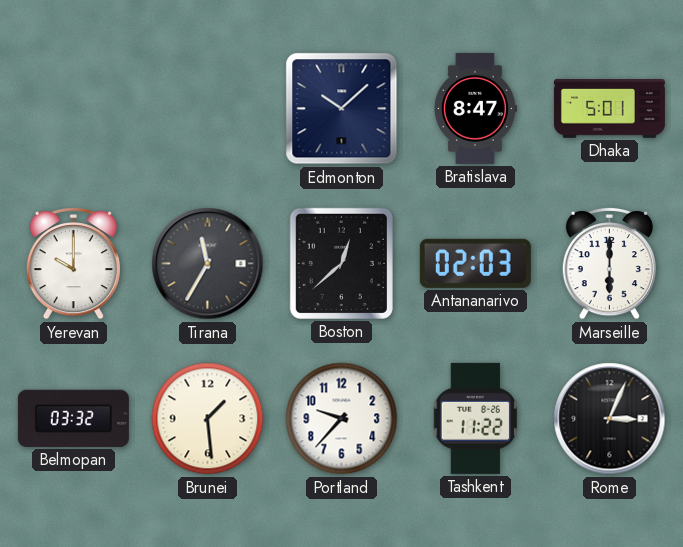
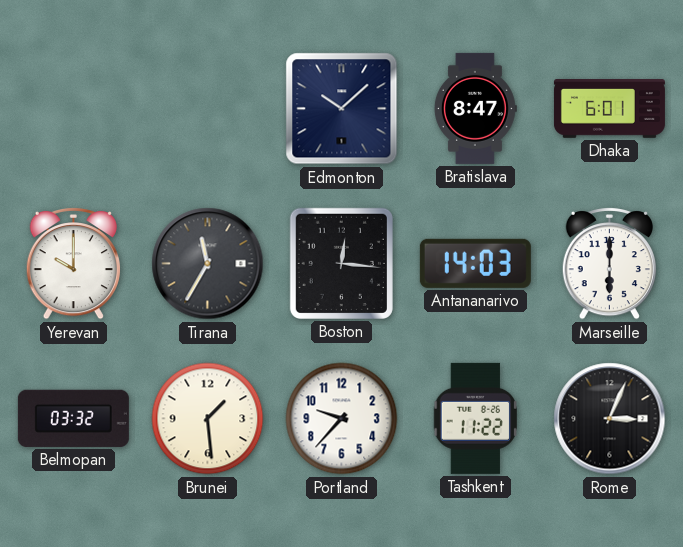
Dhaka: 5:01 -> 6:01
Boston: 12:38 -> 12:16
Antananarivo: 02:03 -> 14:03
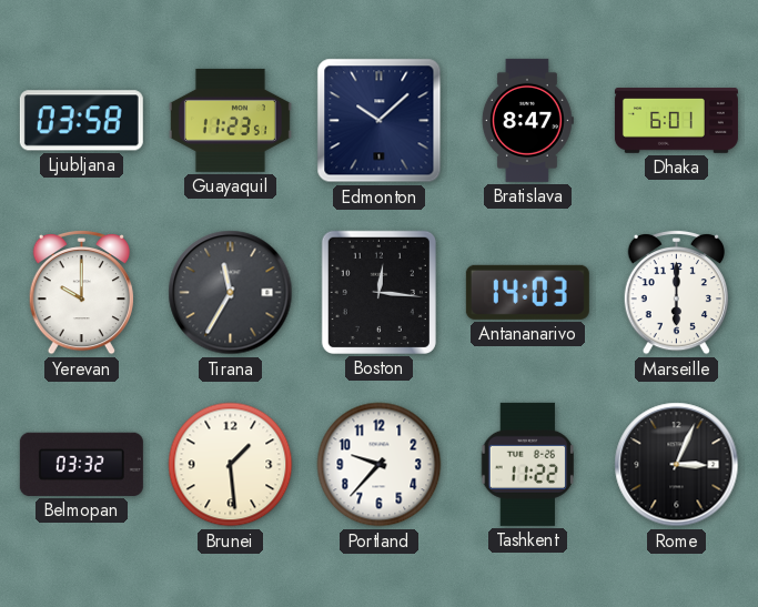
Ljubljana: none -> 03:58
Guayaquil: none -> 11:23
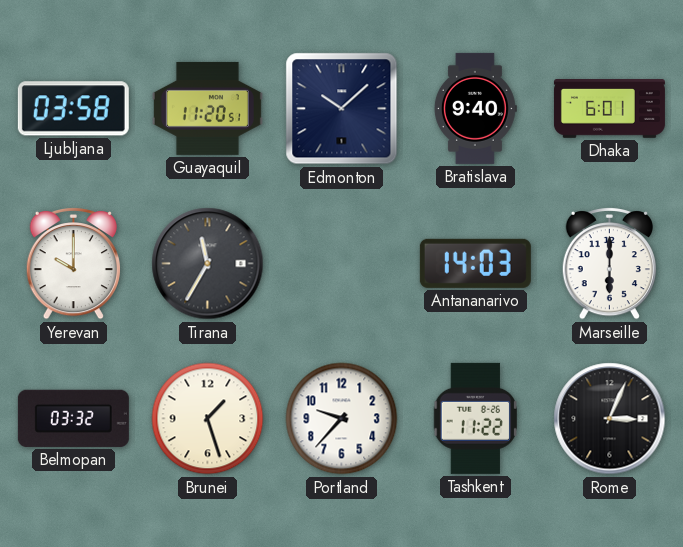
Guayaquil: 11:23 -> 11:20
Bratislava: 8:47 -> 9:40
Boston: 12:16 -> none
Brunei: 1:29 -> 1:27
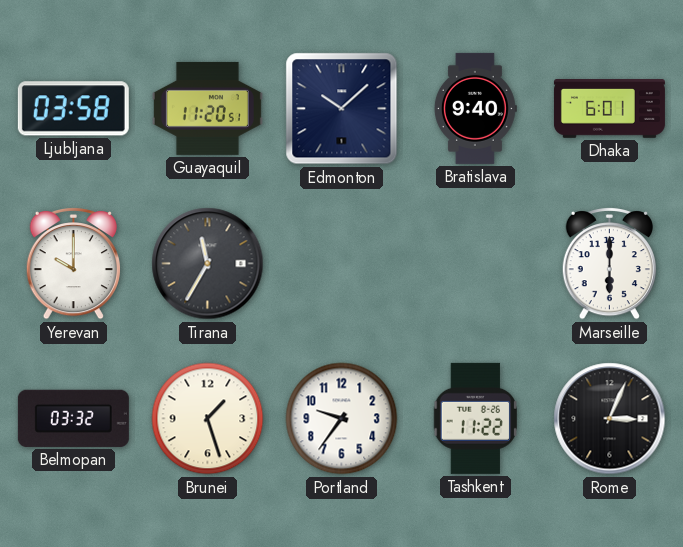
Antananarivo: 14:03 -> none
Portland: 9:37 -> 9:36
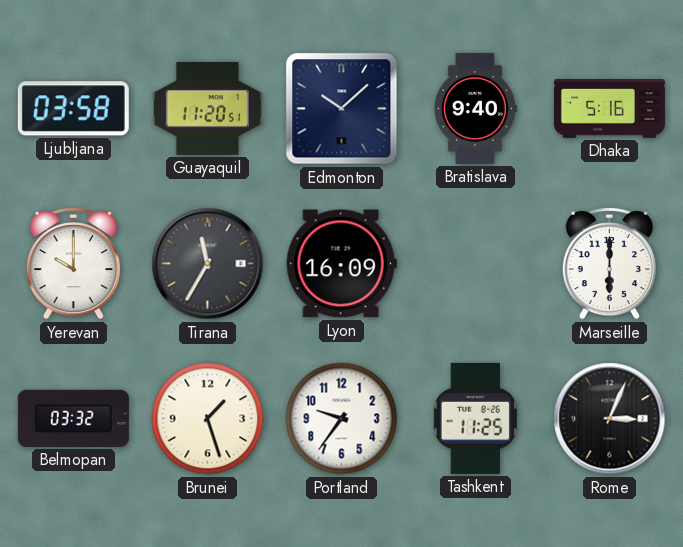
Dhaka: 6:01 -> 5:16
Lyon: none -> 16:09
Tashkent: 11:22 -> 11:25
